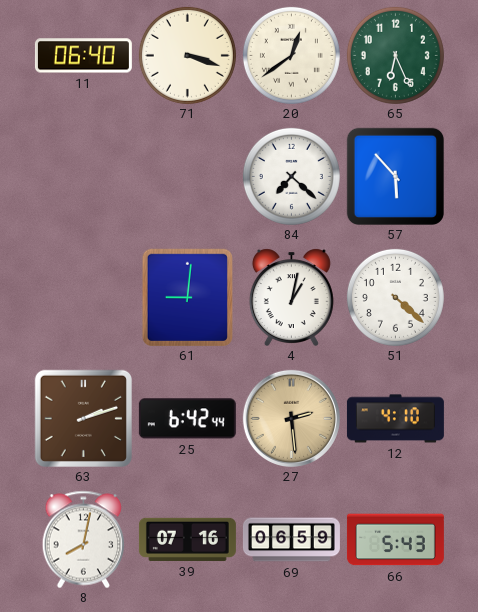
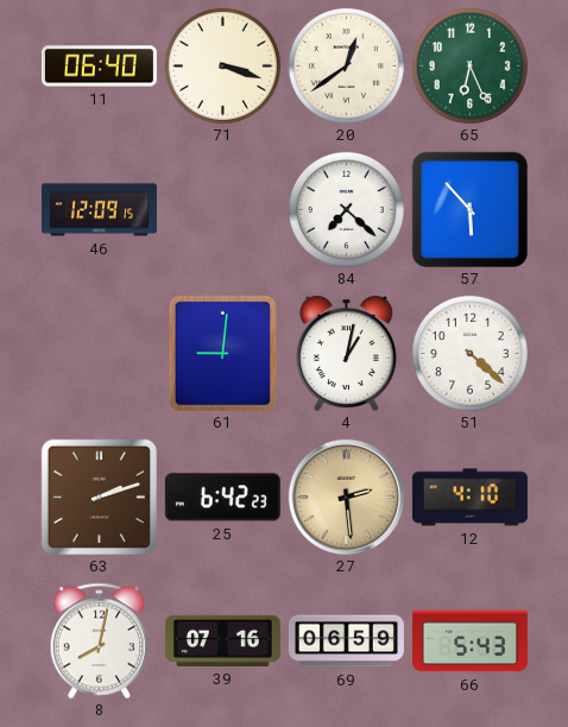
46: none -> 12:09
25: 6:42:44 -> 6:42:23
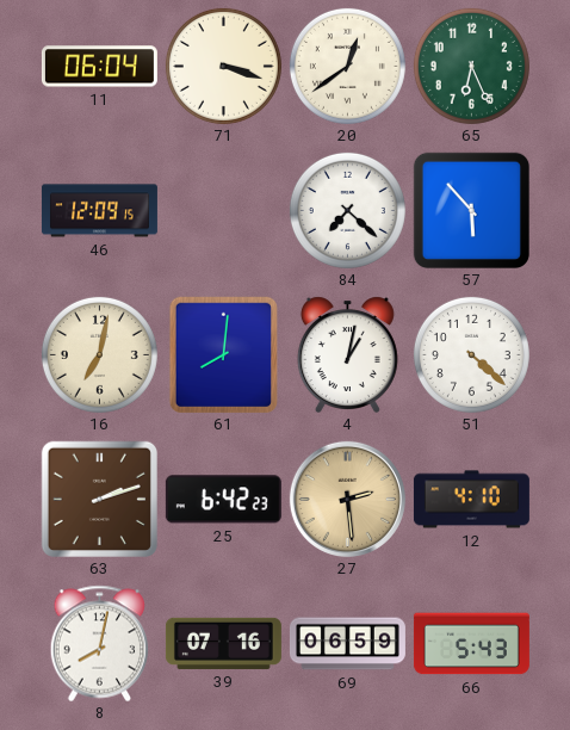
11: 06:40 -> 06:04
16: none -> 7:02
61: 9:01 -> 8:01
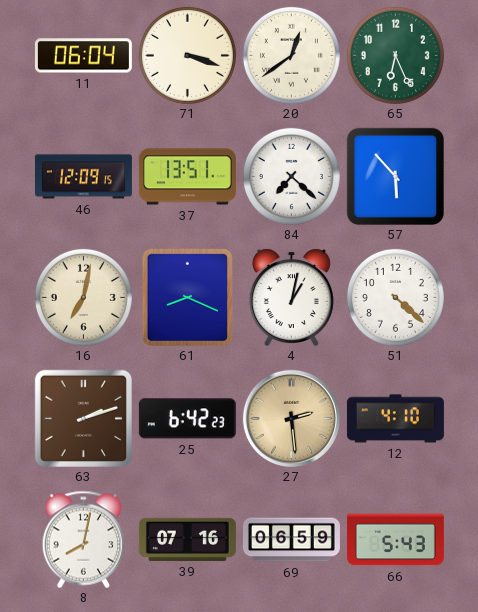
37: none -> 13:51
61: 8:01 -> 8:19
